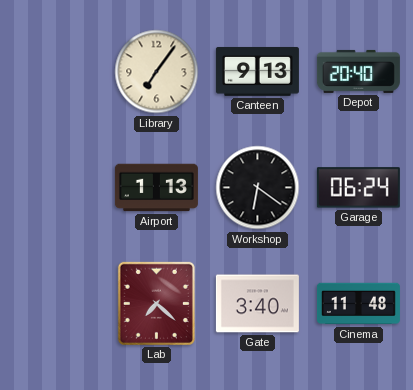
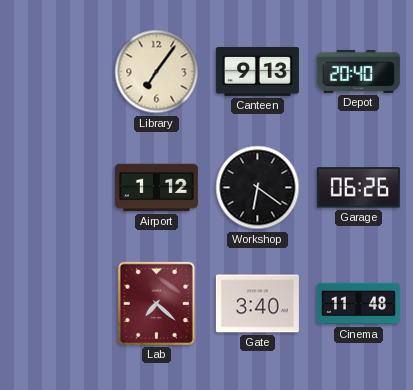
Airport: 1:13 -> 1:12
Garage: 06:24 -> 06:26
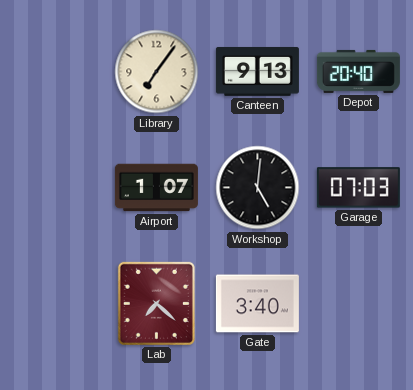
Airport: 1:12 -> 1:07
Workshop: 6:21 -> 5:01
Garage: 06:26 -> 07:03
Cinema: 11:48 -> none
